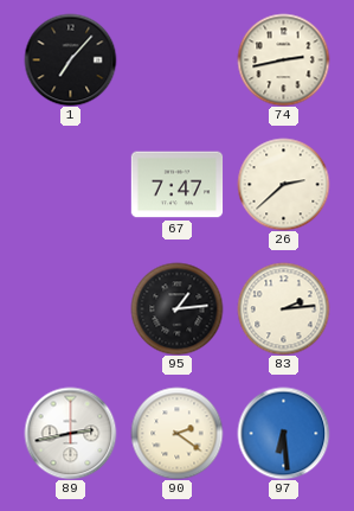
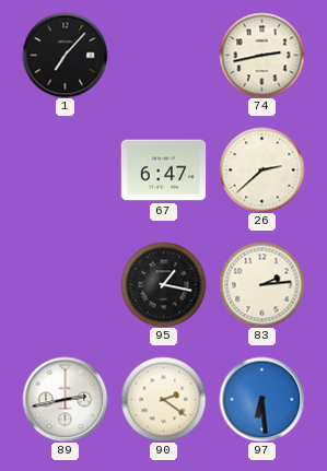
67: 7:47 -> 6:47
95: 1:14 -> 1:17
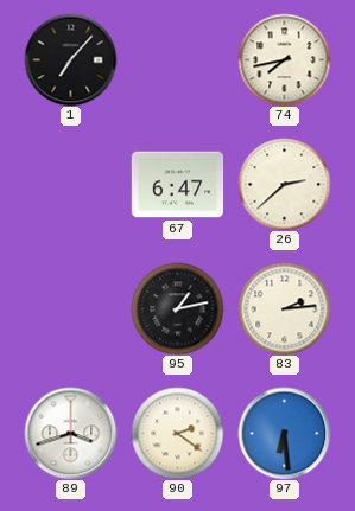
74: 2:43 -> 7:43
95: 1:17 -> 1:13
89: 2:43 -> 3:42
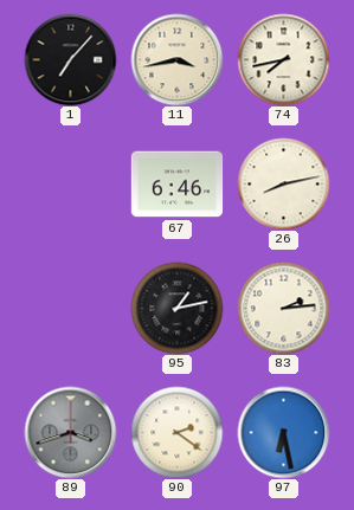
11: none -> 3:43
67: 6:47 -> 6:46
26: 2:38 -> 8:13
89 dial: white -> grey
97: 6:29 -> 6:28
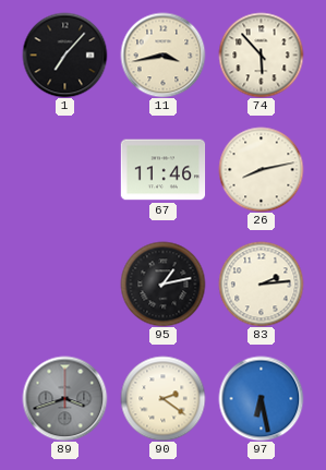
74: 7:43 -> 5:53
67: 6:46 -> 11:46
